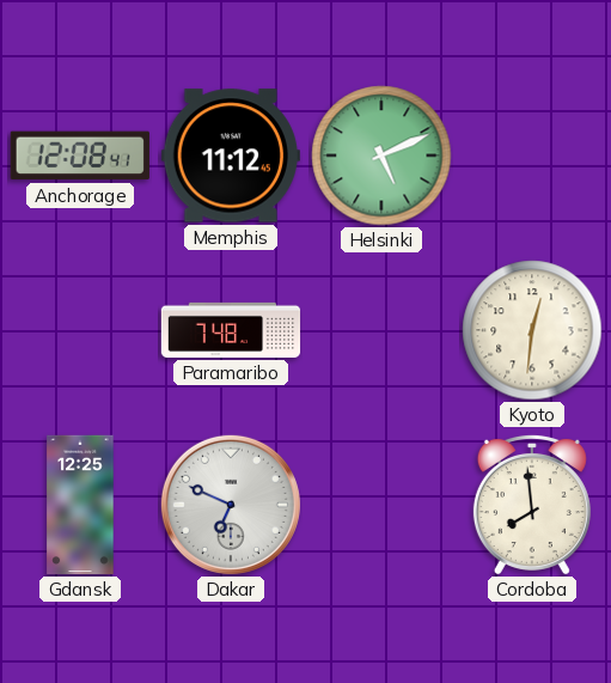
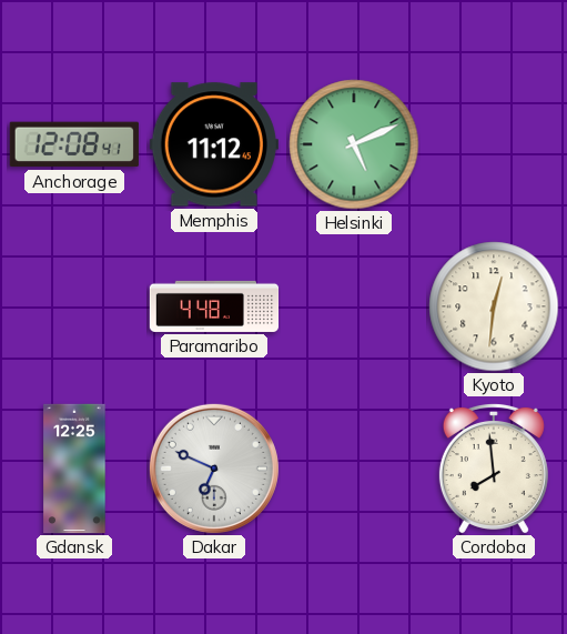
Paramaribo: 7:48 -> 4:48
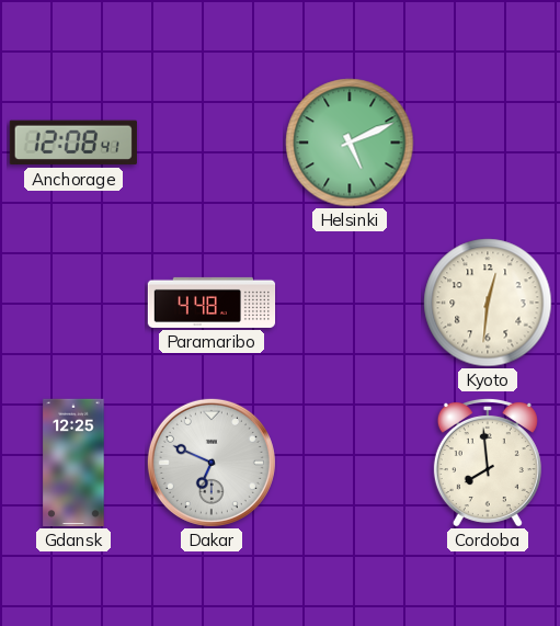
Memphis: 11:12 -> none
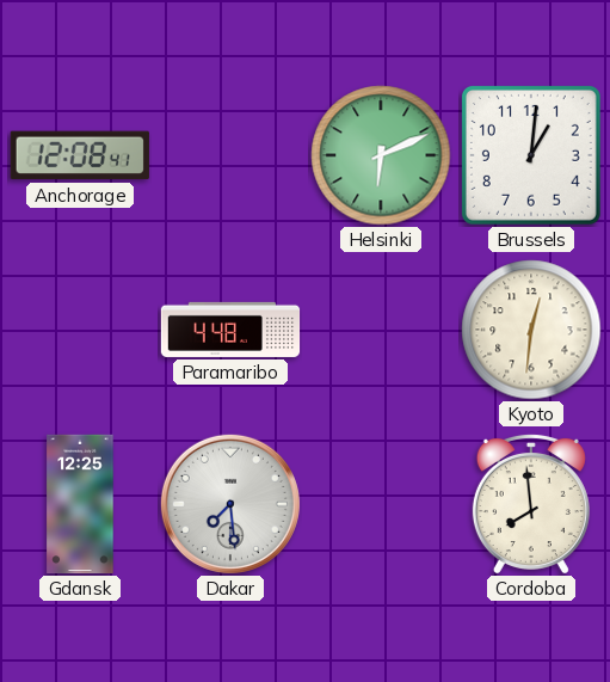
Helsinki: 5:11 -> 6:11
Brussels: none -> 1:01
Dakar: 6:49 -> 7:29
